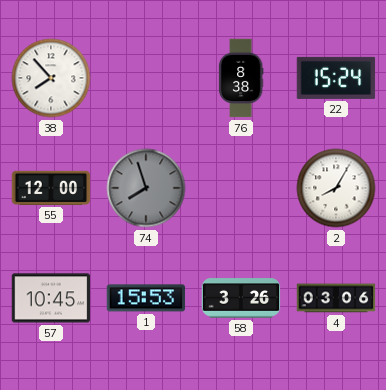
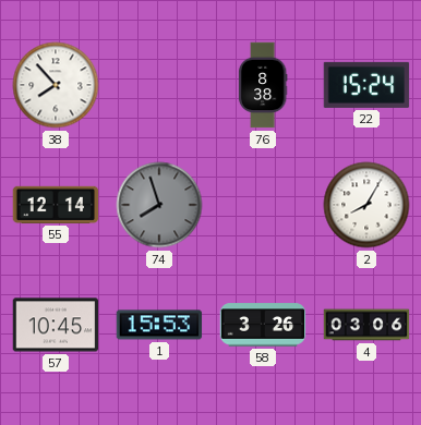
55: 12:00 -> 12:14
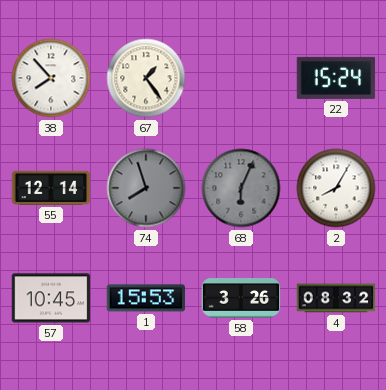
67: none -> 1:24
76: 8:38 -> none
68: none -> 6:04
4: 03:06 -> 08:32
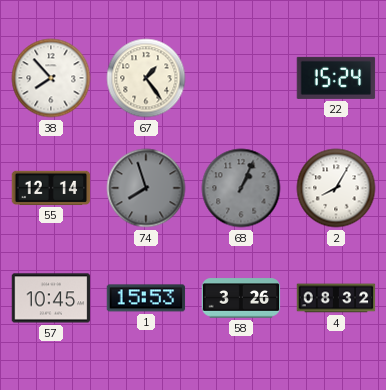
68: 6:04 -> 1:04
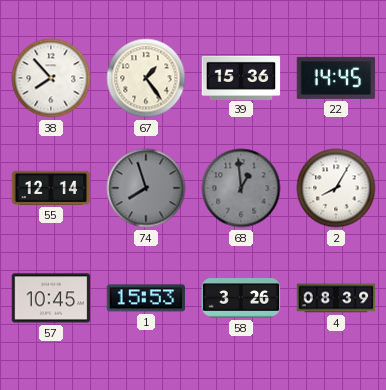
39: none -> 15:36
22: 15:24 -> 14:45
68: 1:04 -> 12:59
4: 08:32 -> 08:39
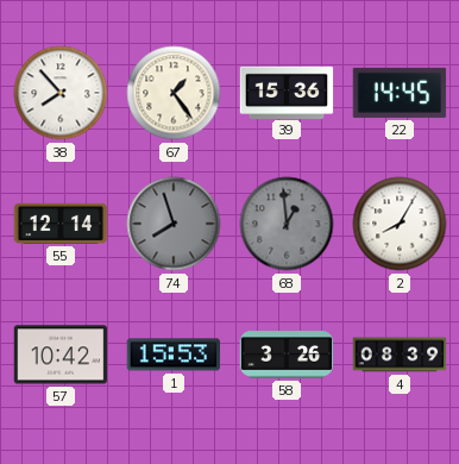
57: 10:45 -> 10:42
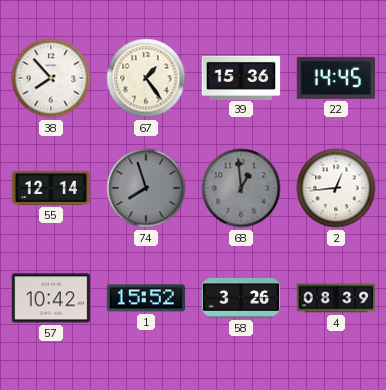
2: 8:05 -> 12:44
1: 15:53 -> 15:52
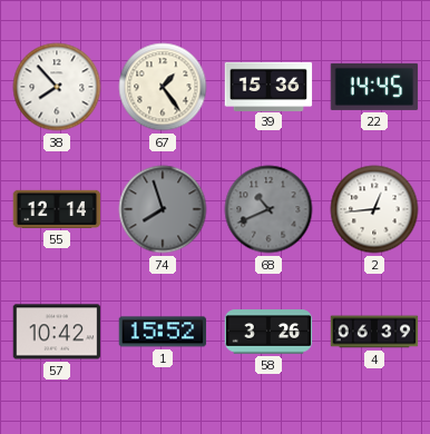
68: 12:59 -> 10:41
4: 08:39 -> 06:39
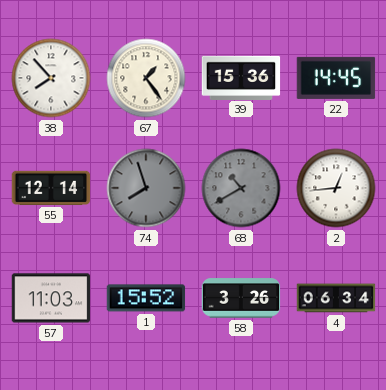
68: 10:41 -> 10:40
57: 10:42 -> 11:03
4: 06:39 -> 06:34
